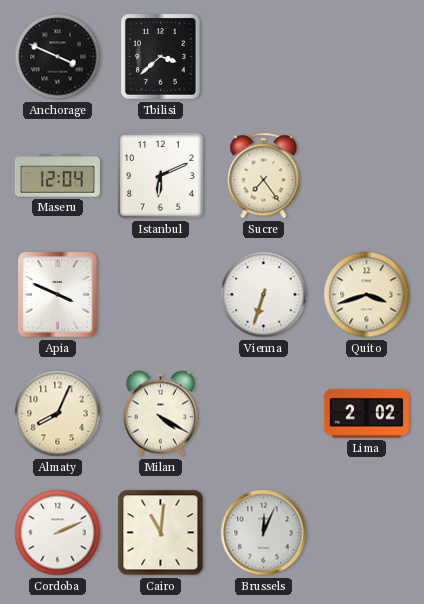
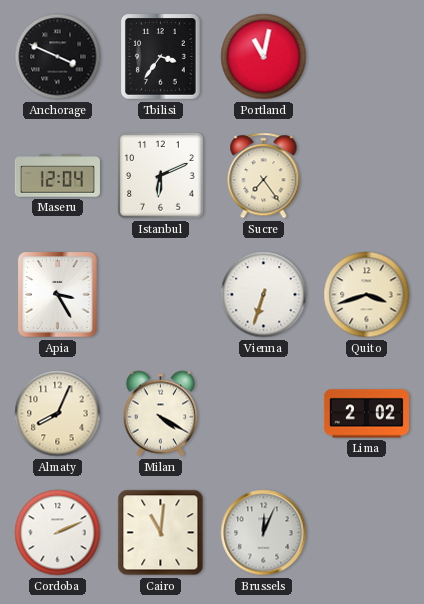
Tbilisi: 3:38 -> 3:36
Portland: none -> 11:02
Apia: 3:49 -> 3:25
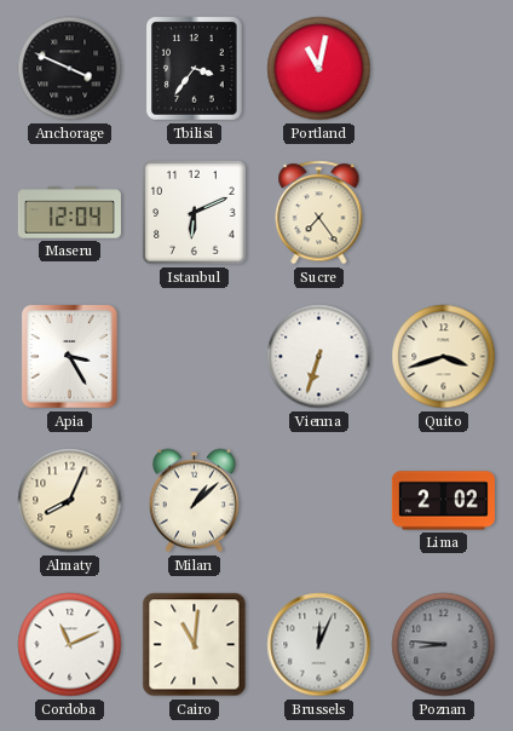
Milan: 4:20 -> 1:08
Cordoba: 2:11 -> 11:11
Poznan: none -> 8:46
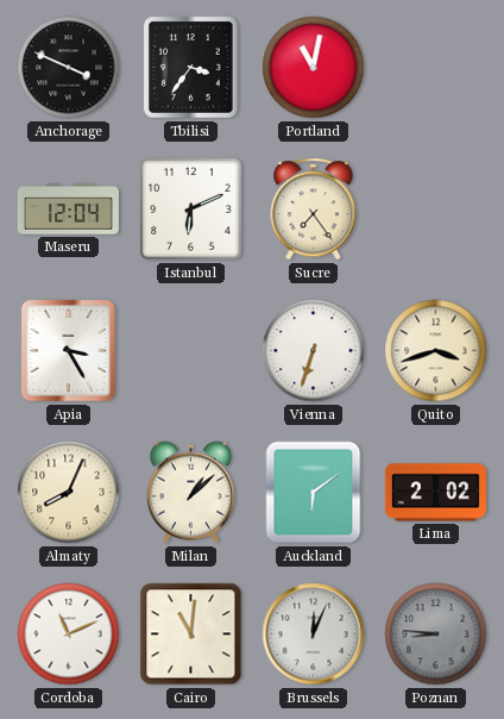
Auckland: none -> 6:09
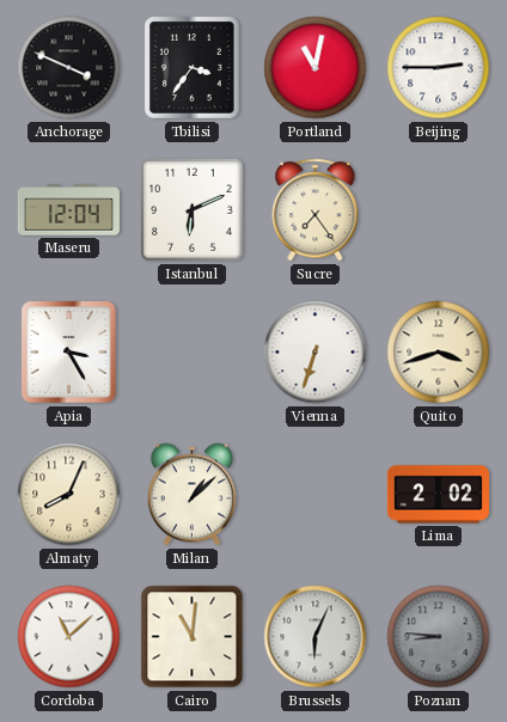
Beijing: none -> 2:45
Auckland: 6:09 -> none
Cordoba: 11:11 -> 11:08
Brussels: 12:04 -> 6:04
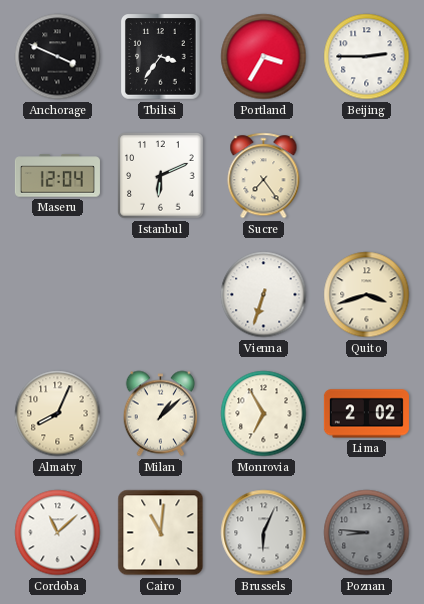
Portland: 11:02 -> 3:35
Apia: 3:25 -> none
Monrovia: none -> 6:55
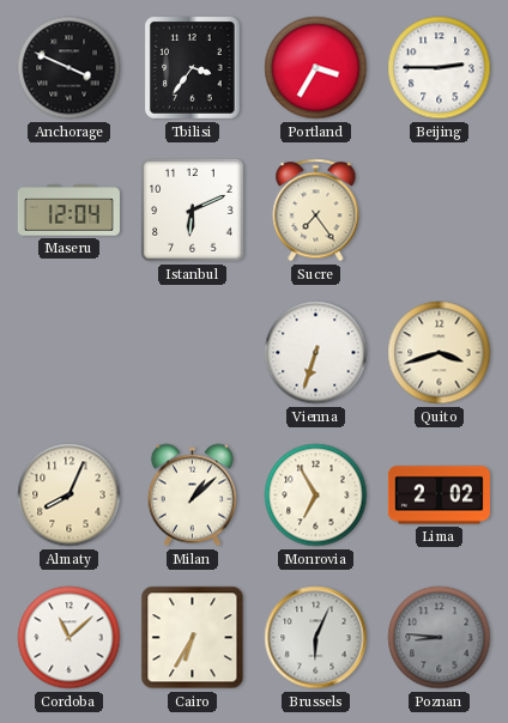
Cairo: 11:01 -> 6:35
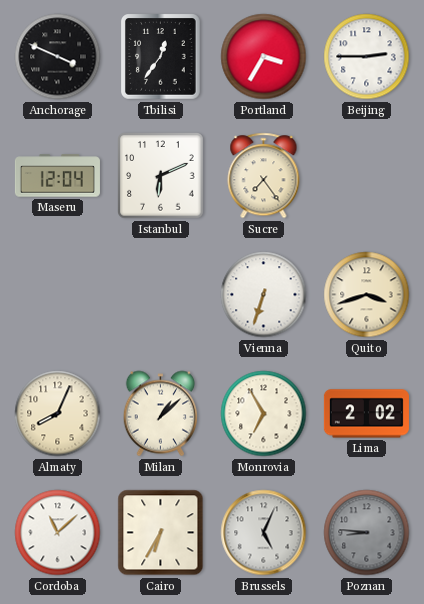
Tbilisi: 3:36 -> 12:36
Brussels: 6:04 -> 5:04
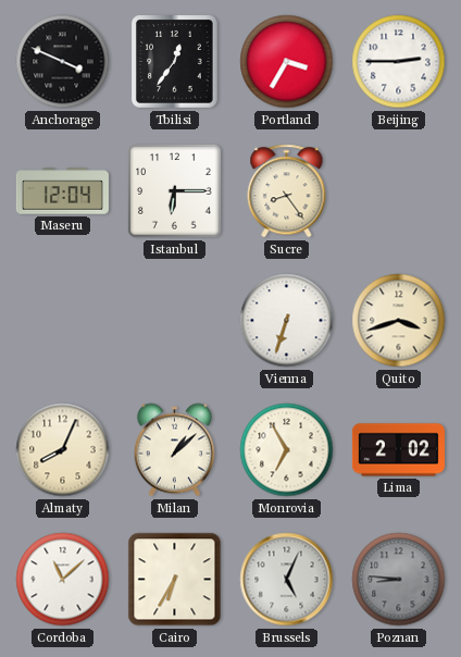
Istanbul: 6:11 -> 6:15
Sucre: 7:24 -> 8:24
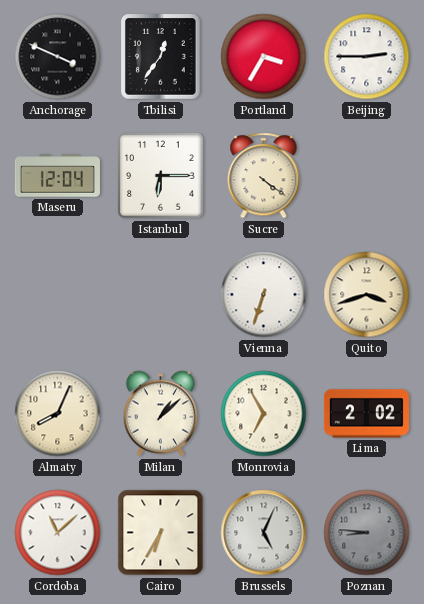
Sucre: 8:24 -> 4:21
